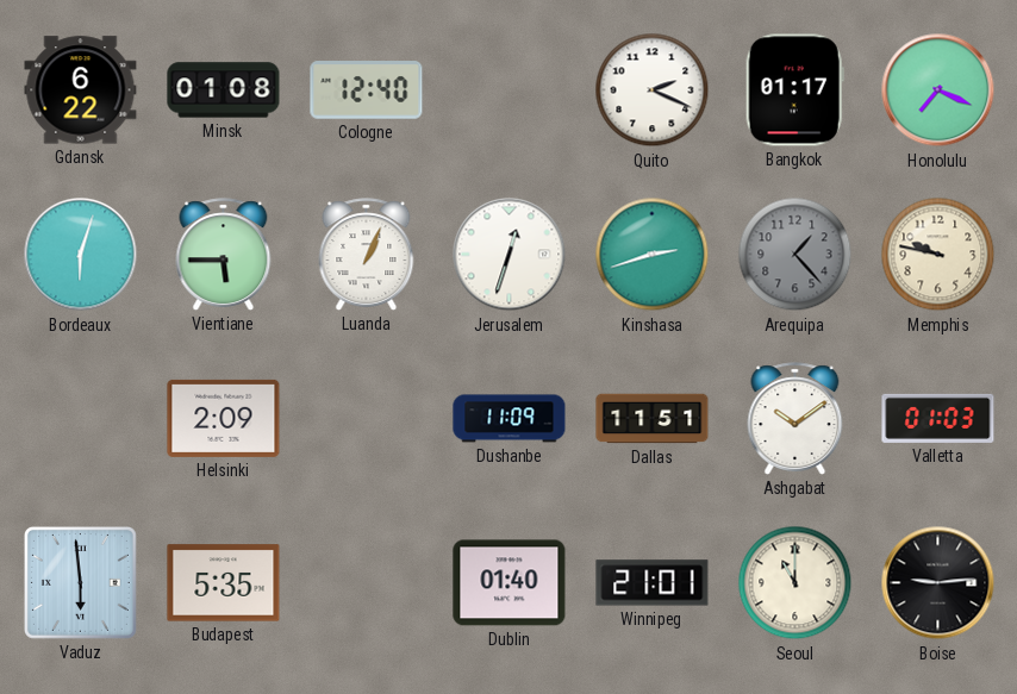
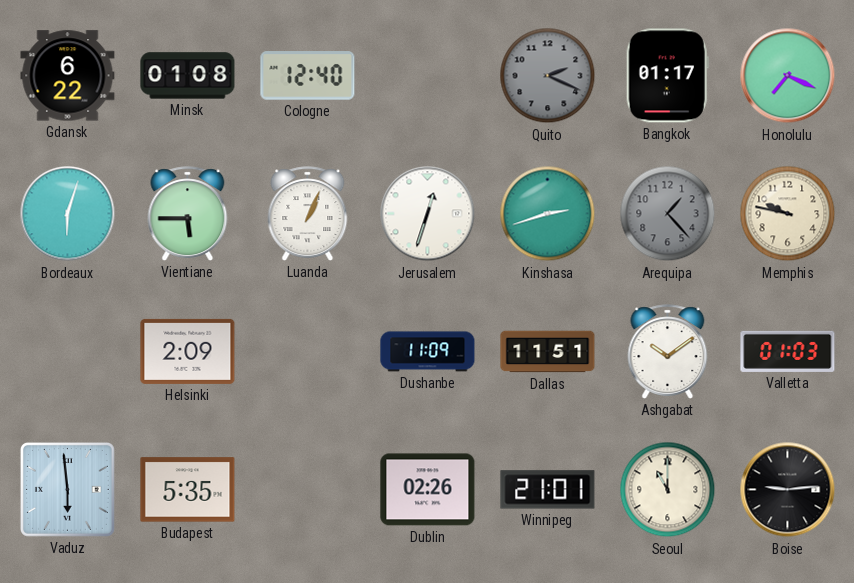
Quito dial: white -> grey
Dublin: 01:40 -> 02:26
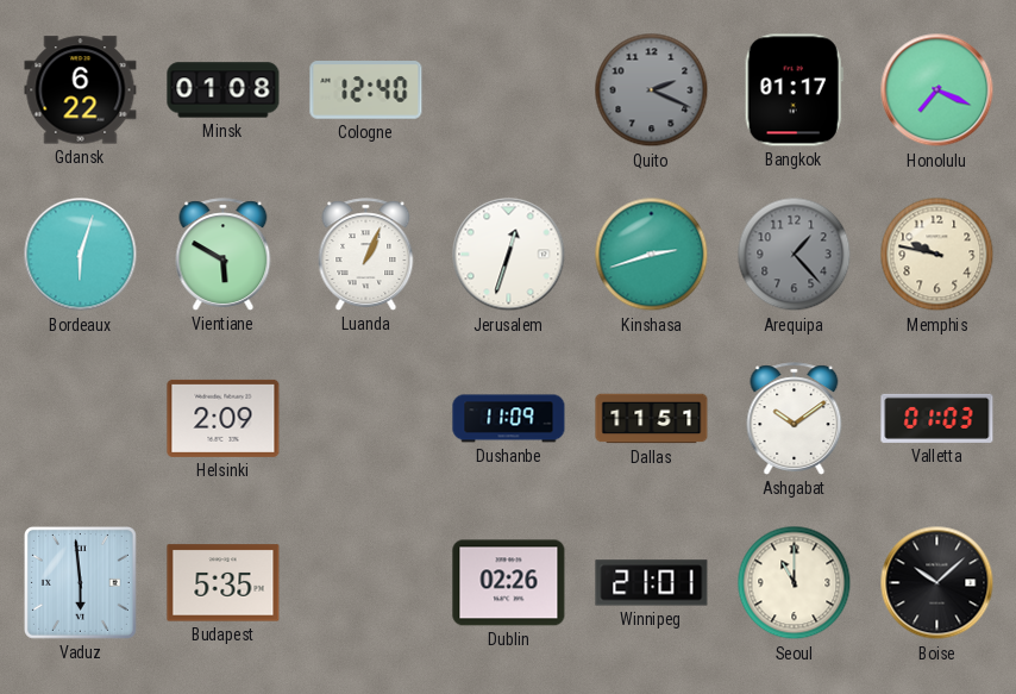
Vientiane: 5:45 -> 5:50
Boise: 9:14 -> 10:08
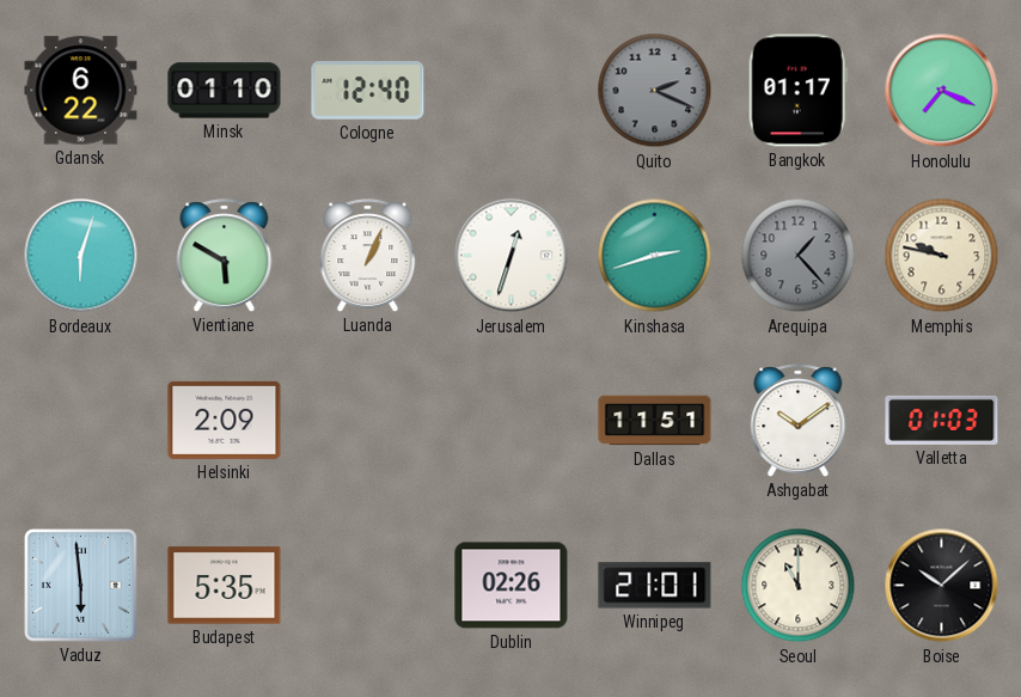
Minsk: 01:08 -> 01:10
Dushanbe: 11:09 -> none
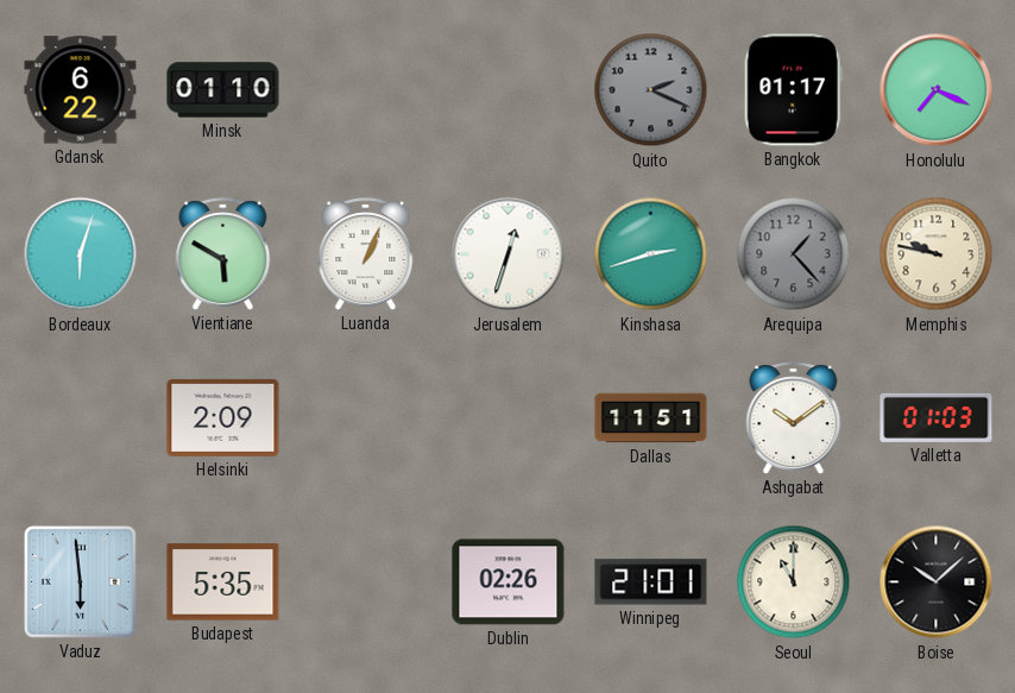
Cologne: 12:40 -> none
